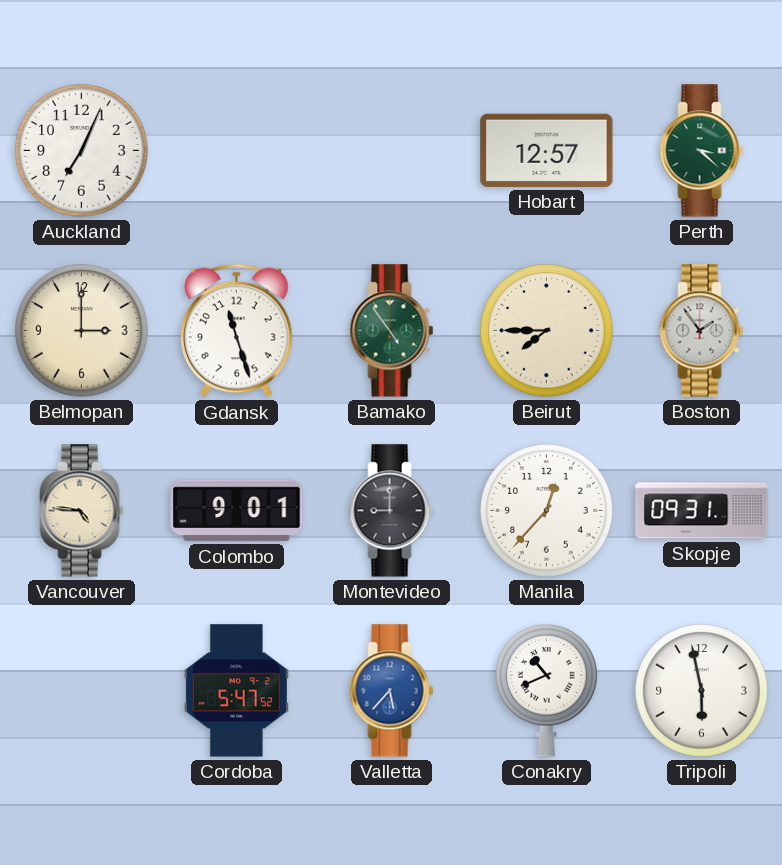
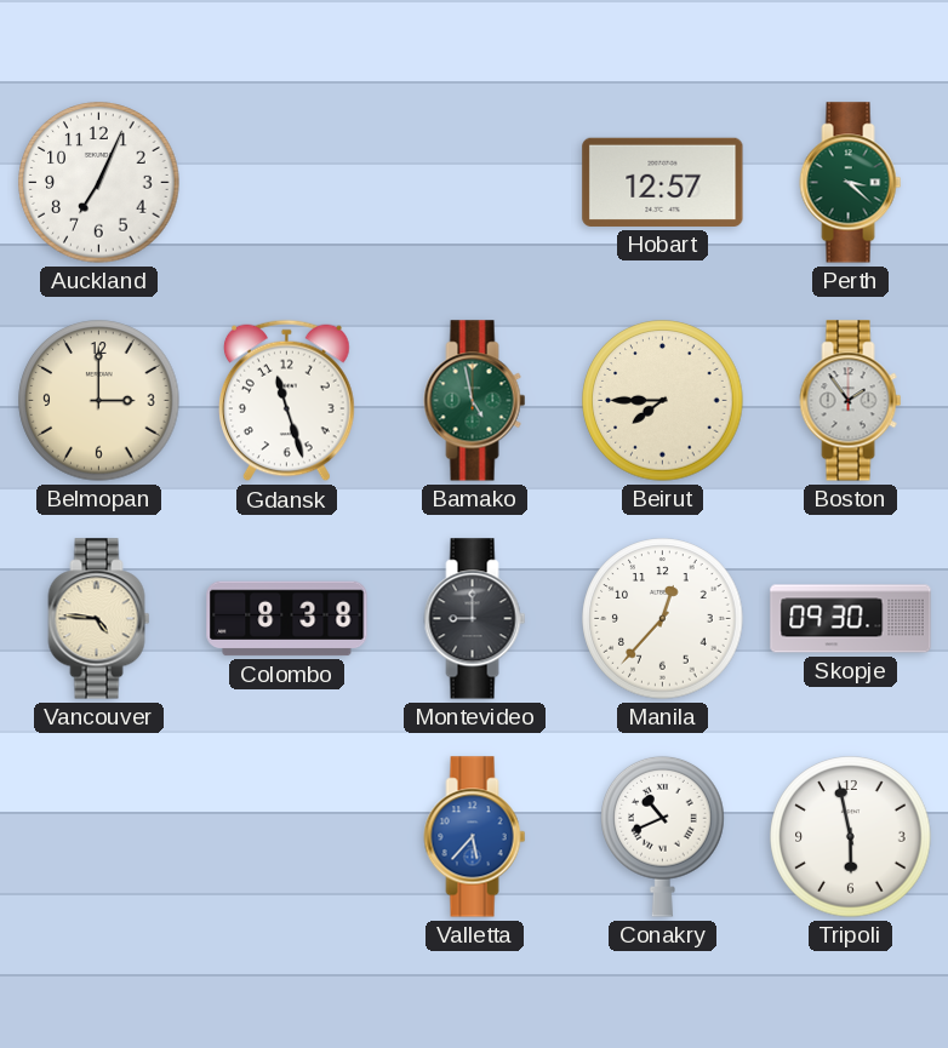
Bamako: 4:54 -> 4:58
Colombo: 9:01 -> 8:38
Skopje: 09:31 -> 09:30
Cordoba: 5:47 -> none
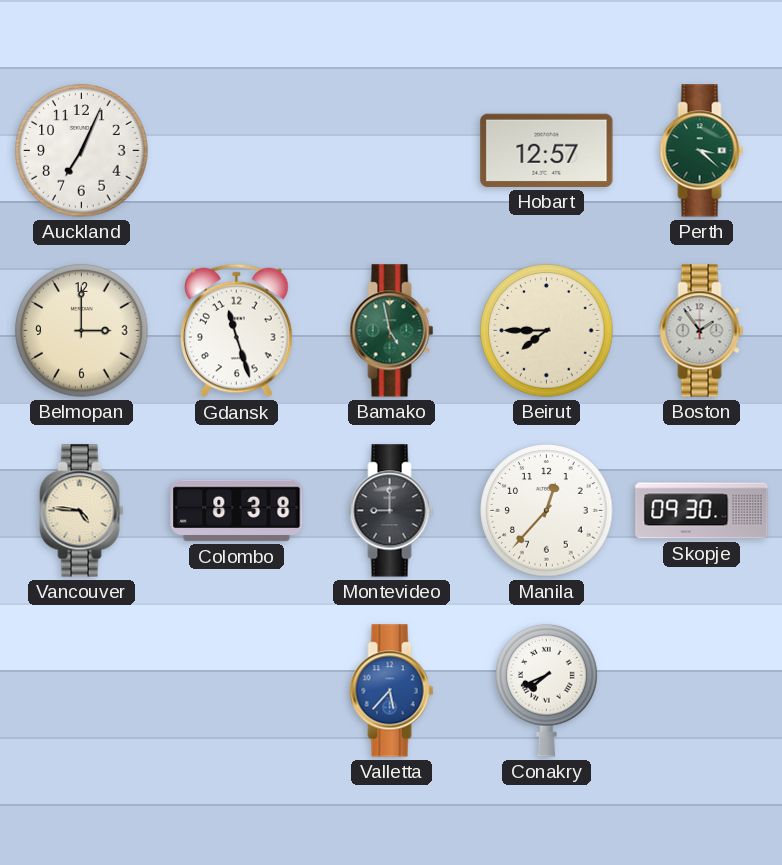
Conakry: 10:41 -> 7:41
Tripoli: 5:58 -> none
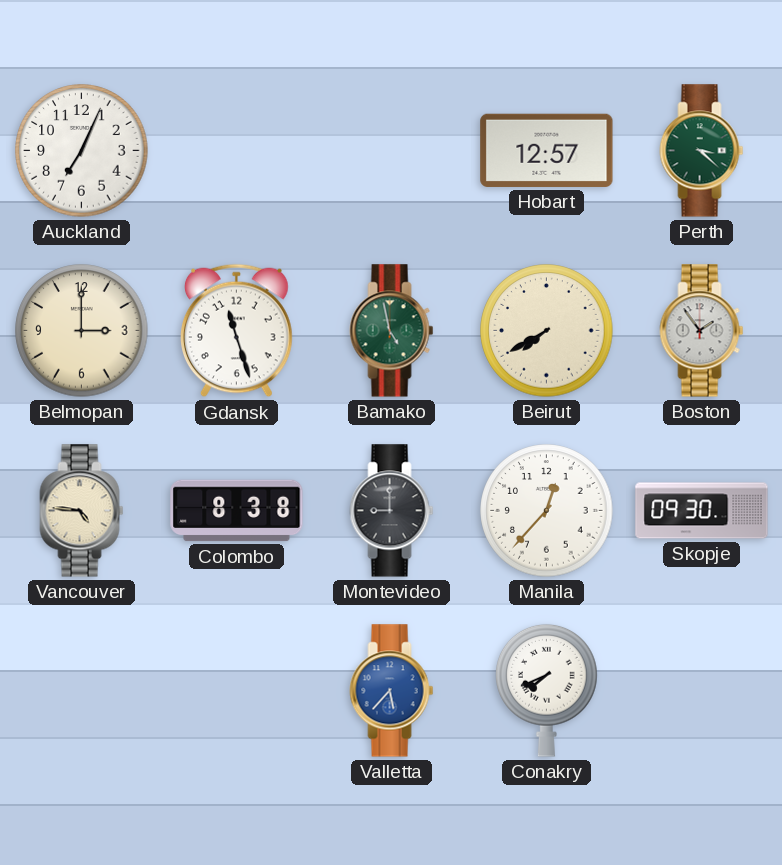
Beirut: 7:45 -> 7:40
